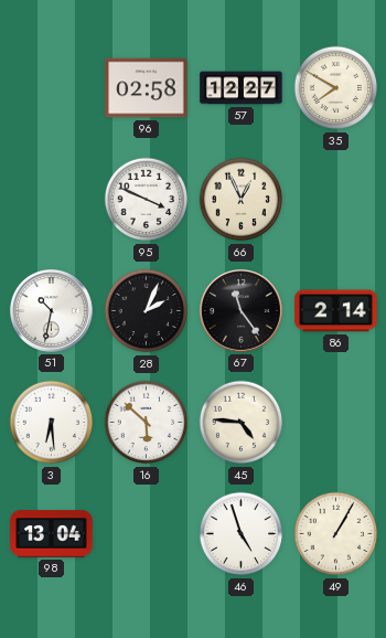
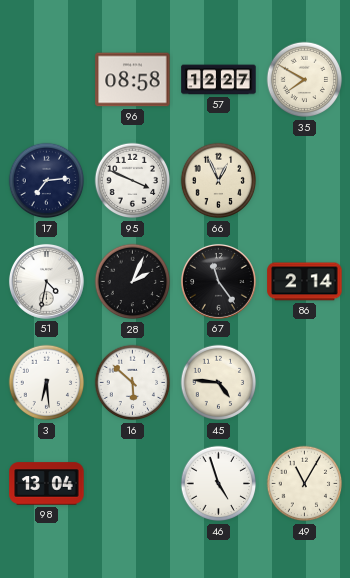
96: 02:58 -> 08:58
17: none -> 7:14
51: 10:32 -> 4:32
49: 1:05 -> 11:05
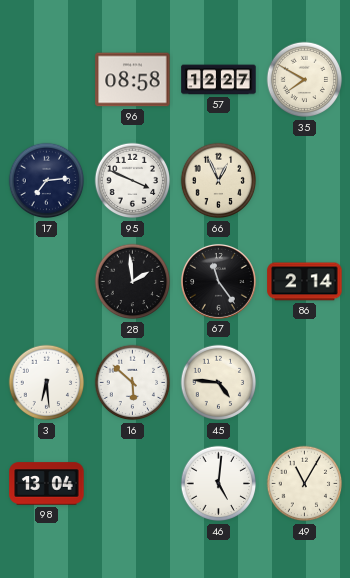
51: 4:32 -> none
28: 2:04 -> 1:59
46: 4:57 -> 5:01
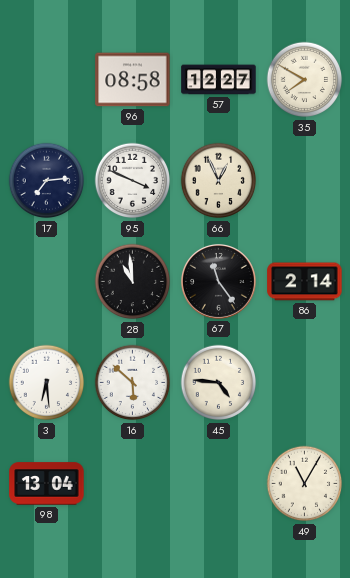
28: 1:59 -> 10:59
46: 5:01 -> none
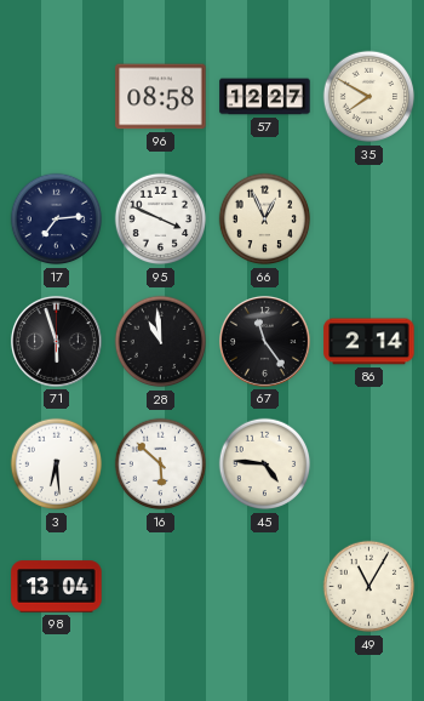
71: none -> 5:57
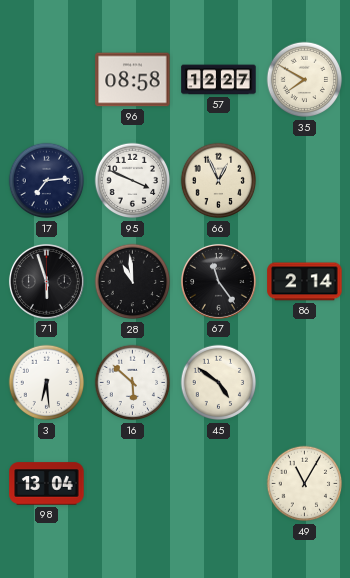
45: 4:46 -> 4:51
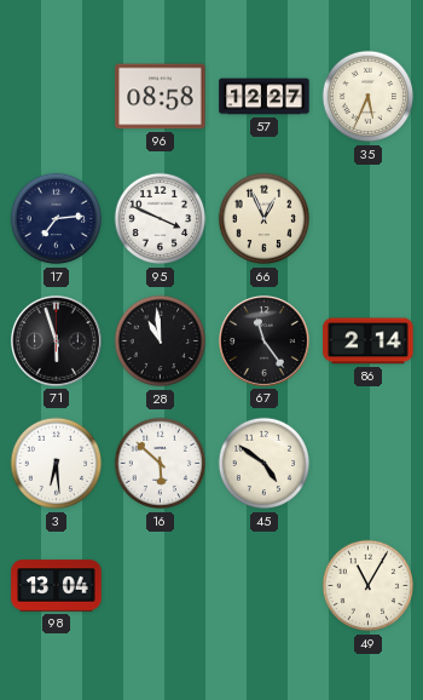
35: 7:50 -> 5:34
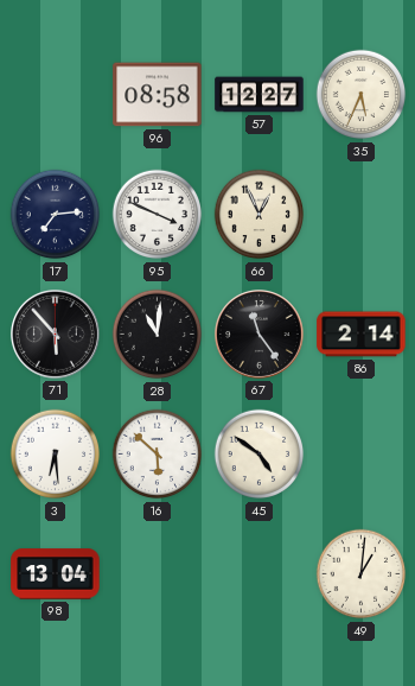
71: 5:57 -> 5:53
28: 10:59 -> 11:01
49: 11:05 -> 1:01
